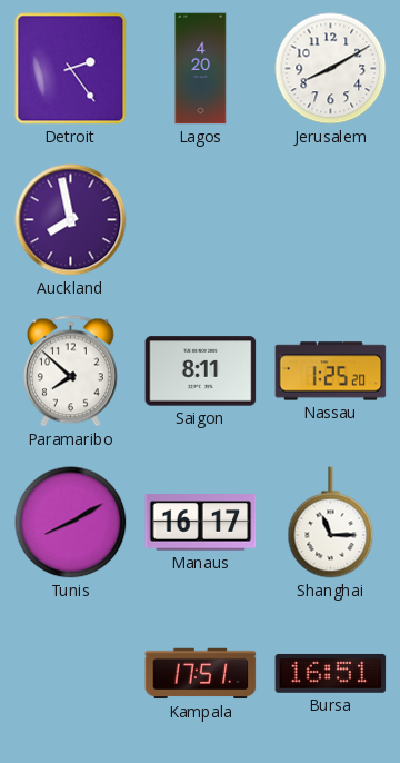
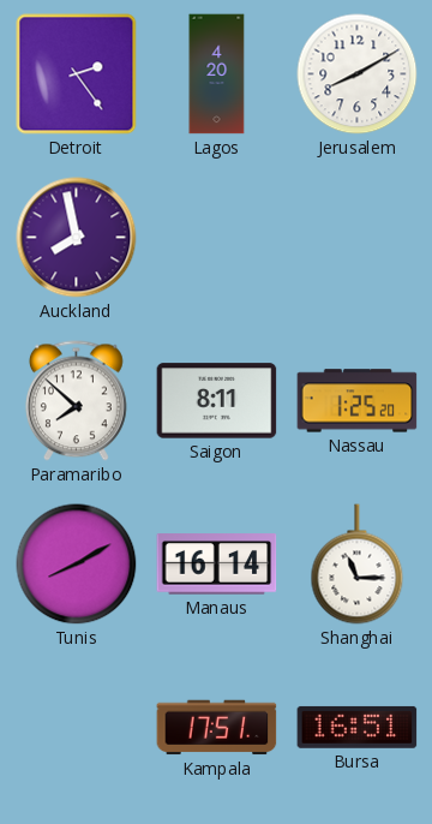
Manaus: 16:17 -> 16:14
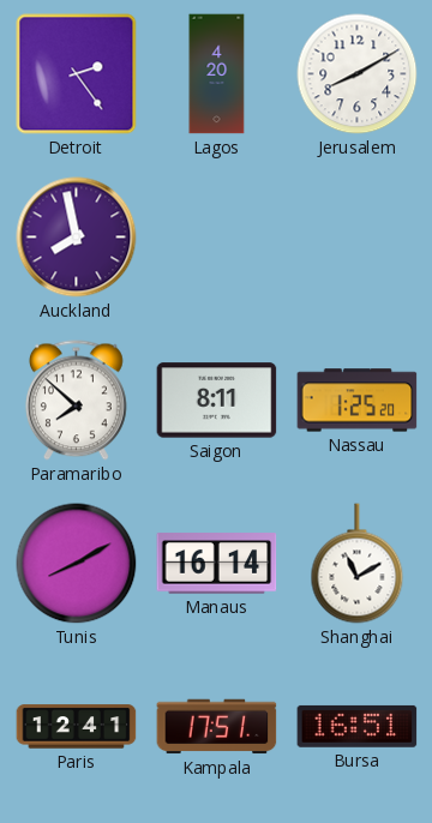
Shanghai: 11:15 -> 11:10
Paris: none -> 12:41
